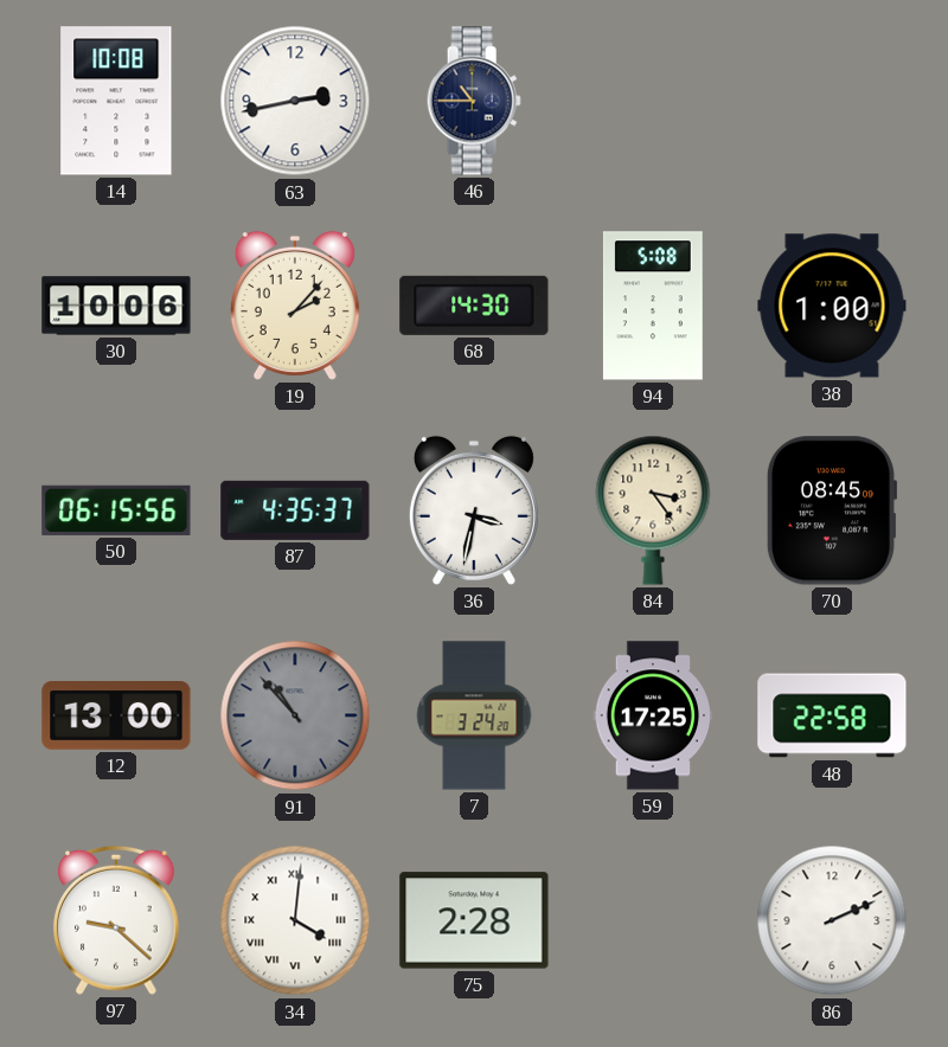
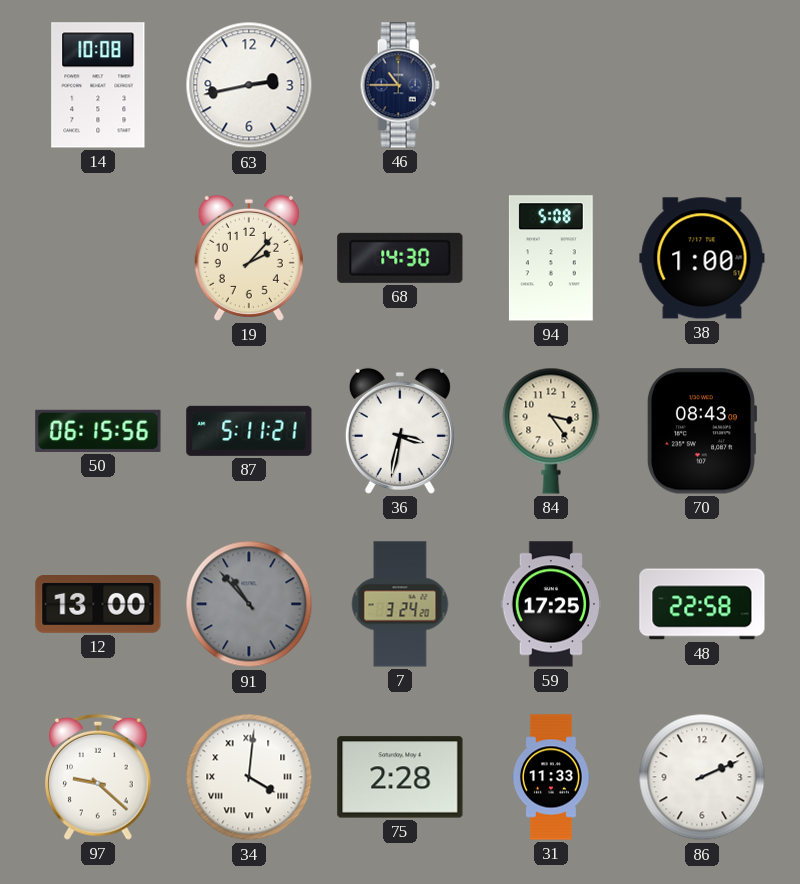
30: 10:06 -> none
87: 4:35 -> 5:11
70: 08:45 -> 08:43
31: none -> 11:33
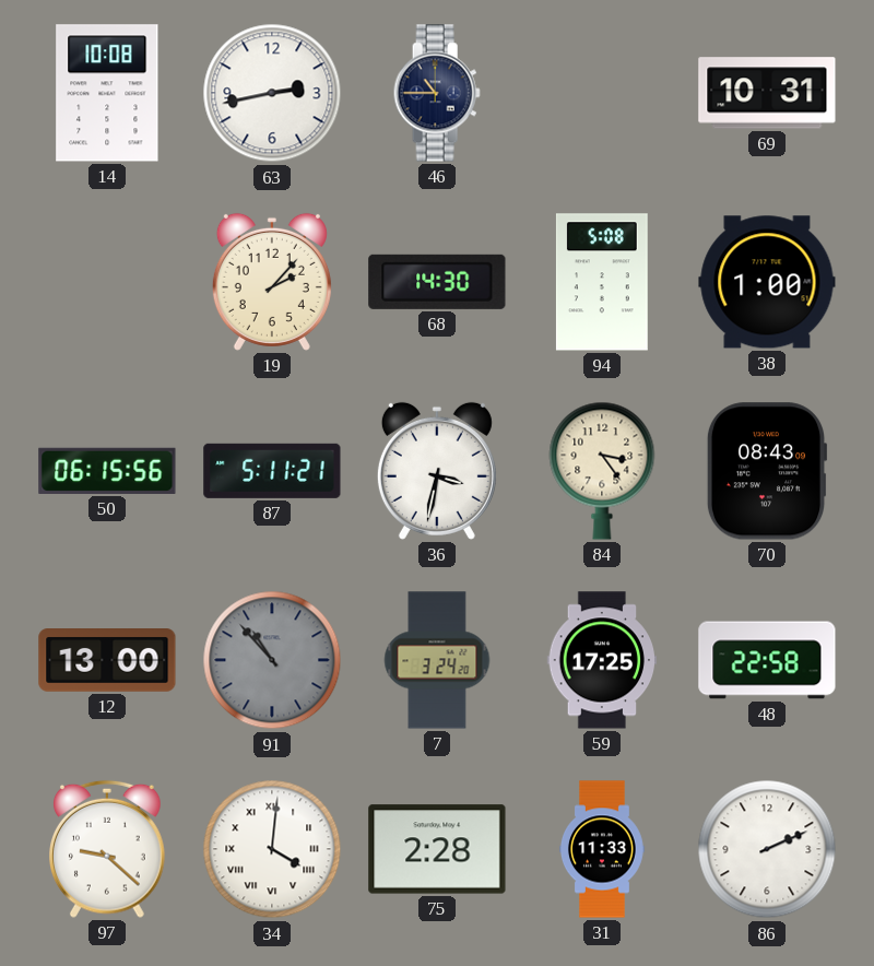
69: none -> 10:31
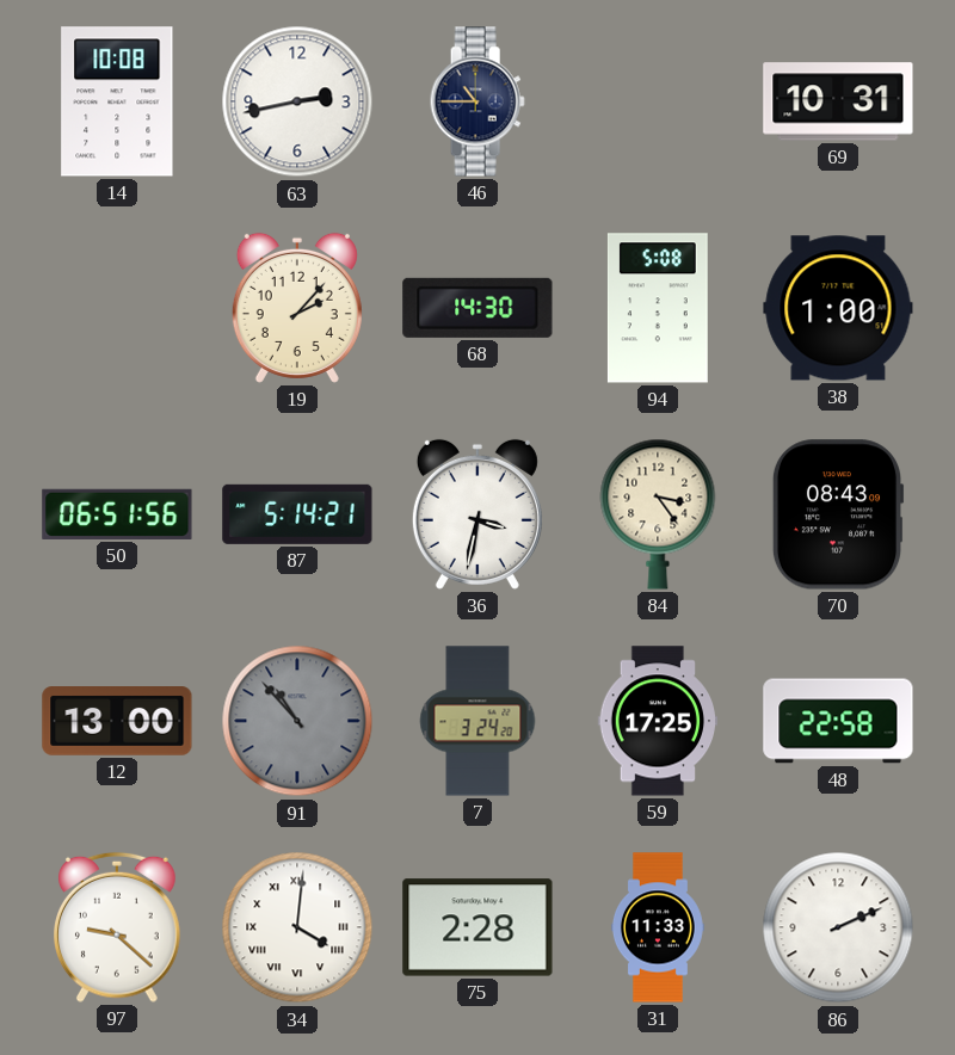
50: 06:15 -> 06:51
87: 5:11 -> 5:14
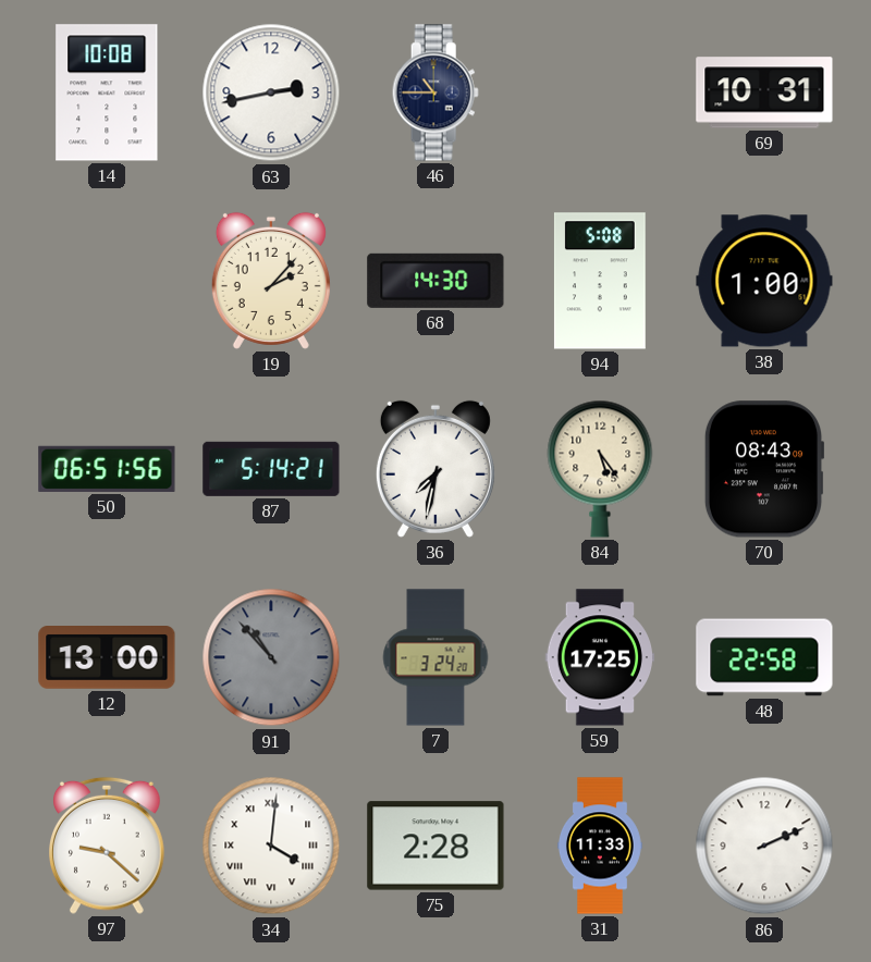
36: 3:32 -> 7:32
84: 3:24 -> 5:24
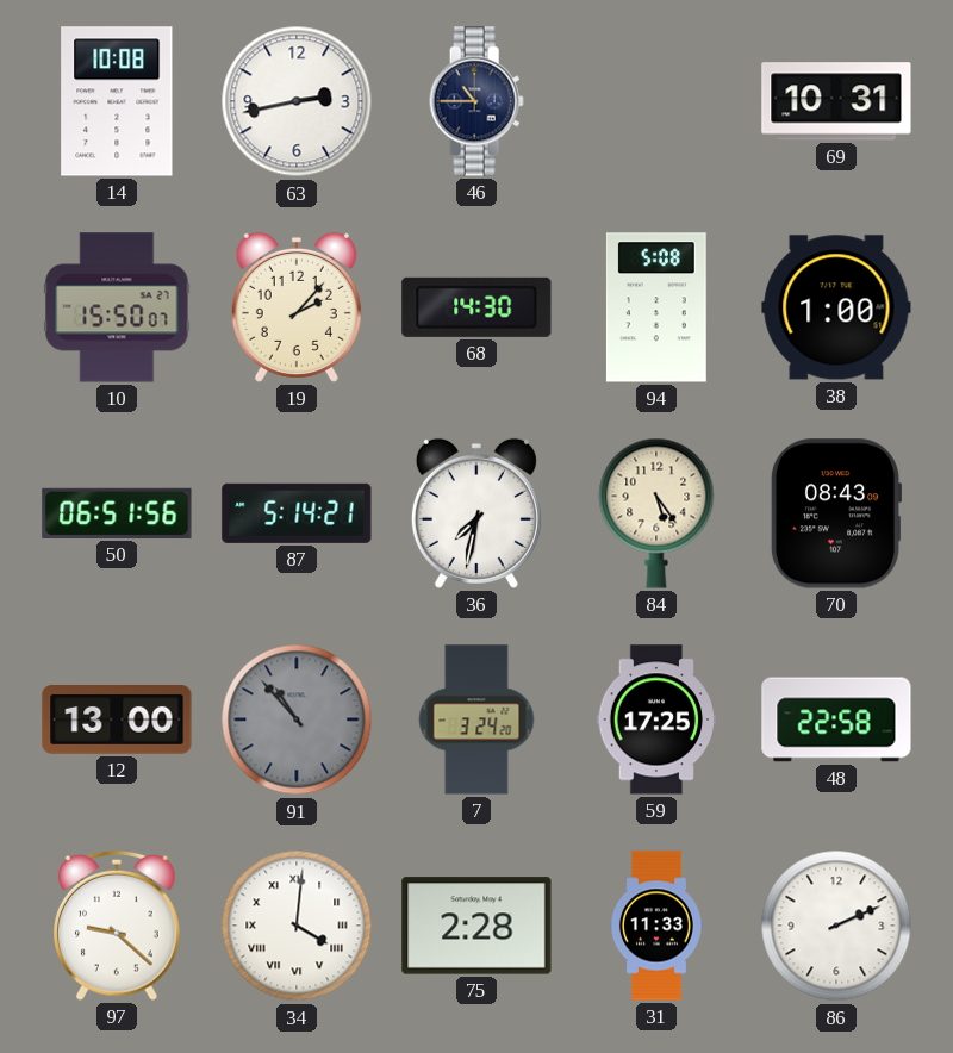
10: none -> 15:50
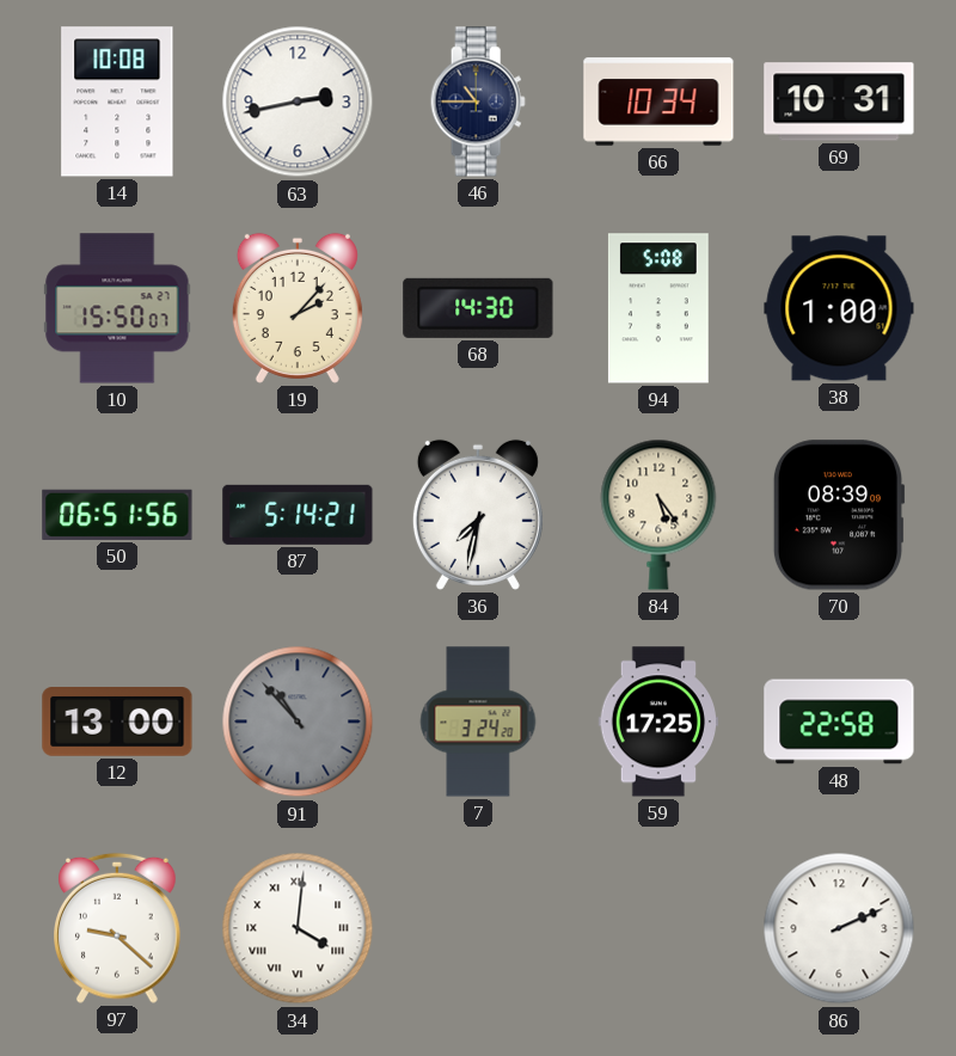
66: none -> 10:34
70: 08:43 -> 08:39
75: 2:28 -> none
31: 11:33 -> none
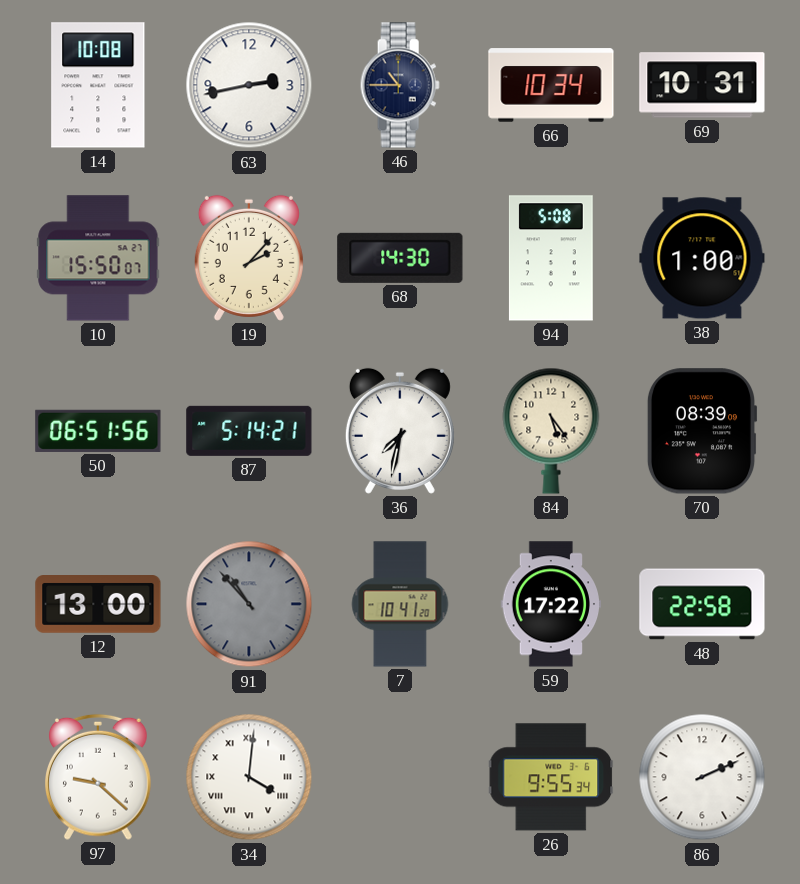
7: 3:24 -> 10:41
59: 17:25 -> 17:22
26: none -> 9:55
